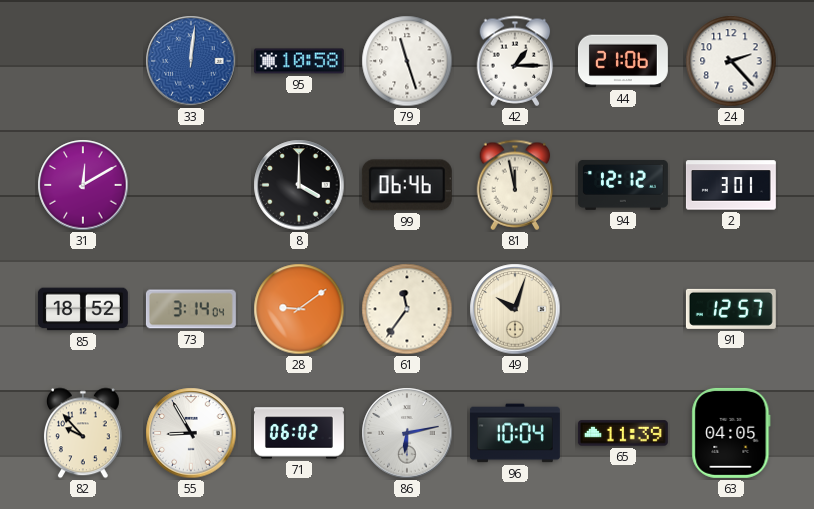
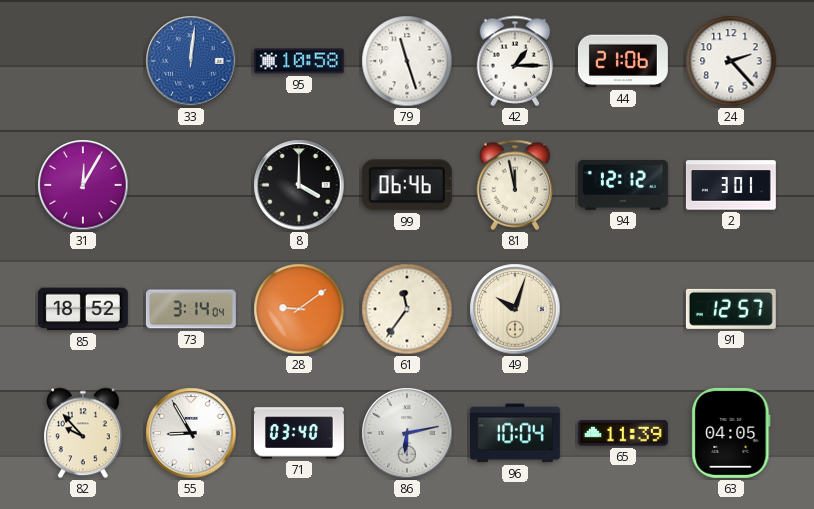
31: 12:10 -> 12:05
71: 06:02 -> 03:40
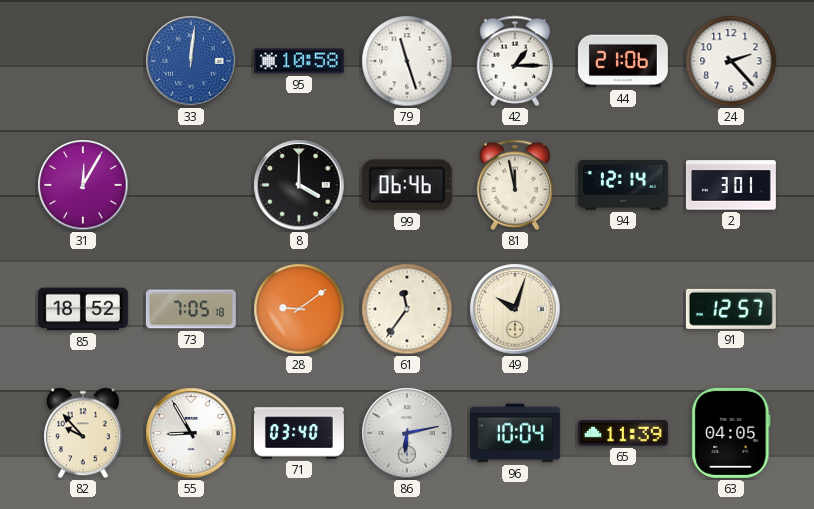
94: 12:12 -> 12:14
73: 3:14 -> 7:05
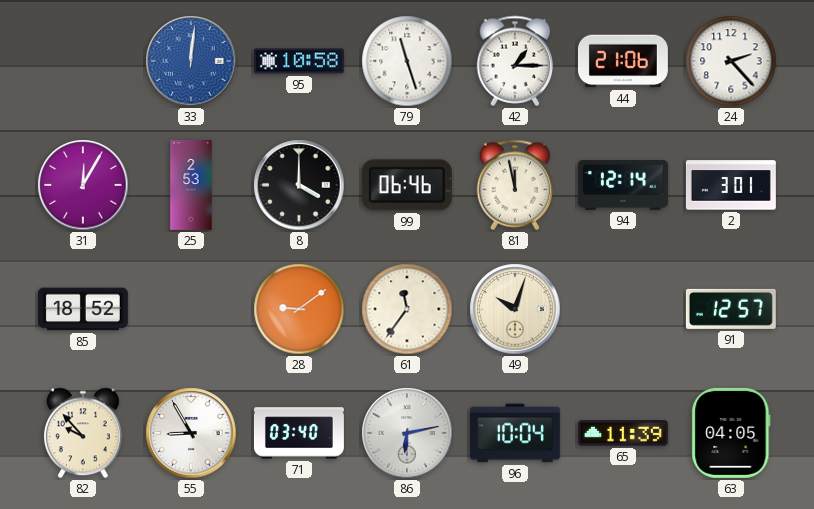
25: none -> 2:53
73: 7:05 -> none
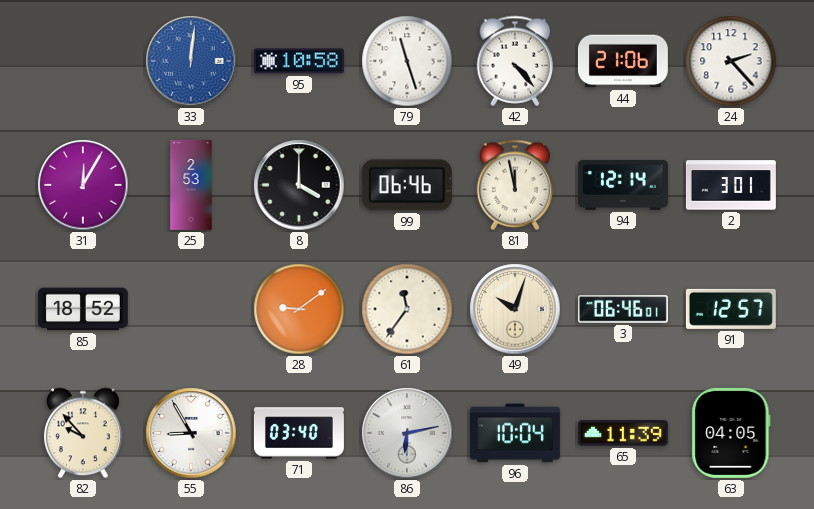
42: 1:15 -> 4:23
3: none -> 06:46
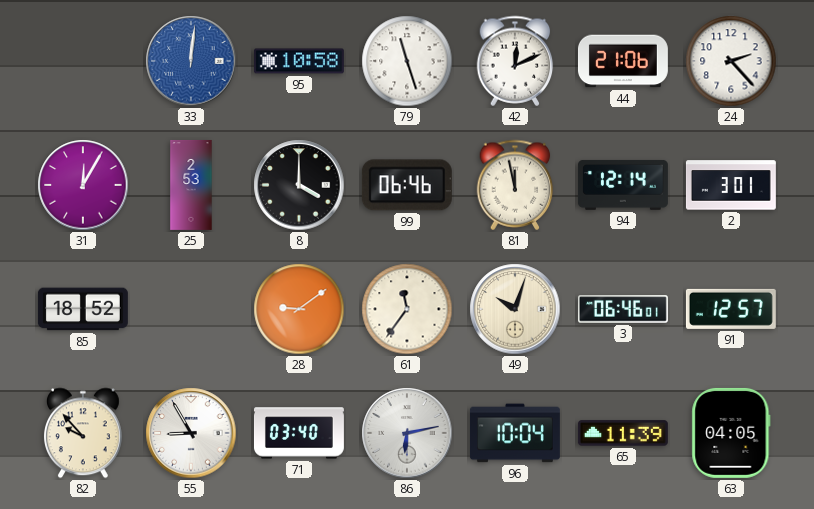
42: 4:23 -> 12:11
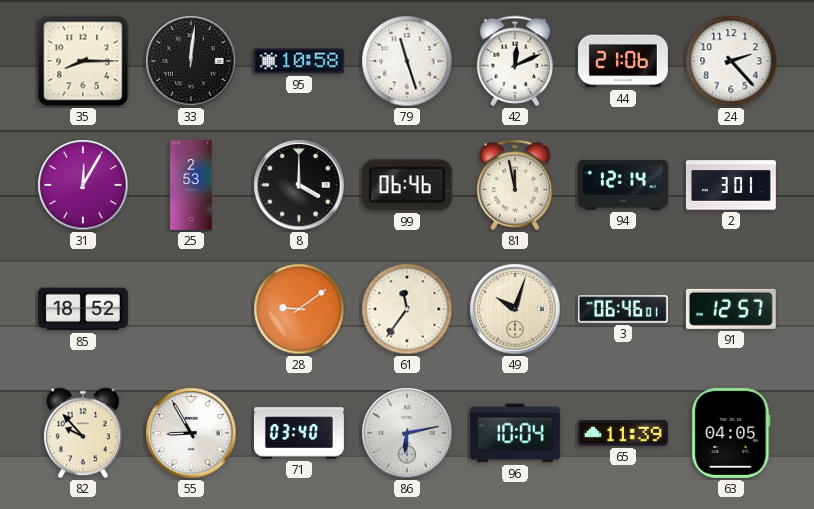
35: none -> 8:15
33 dial: blue -> black
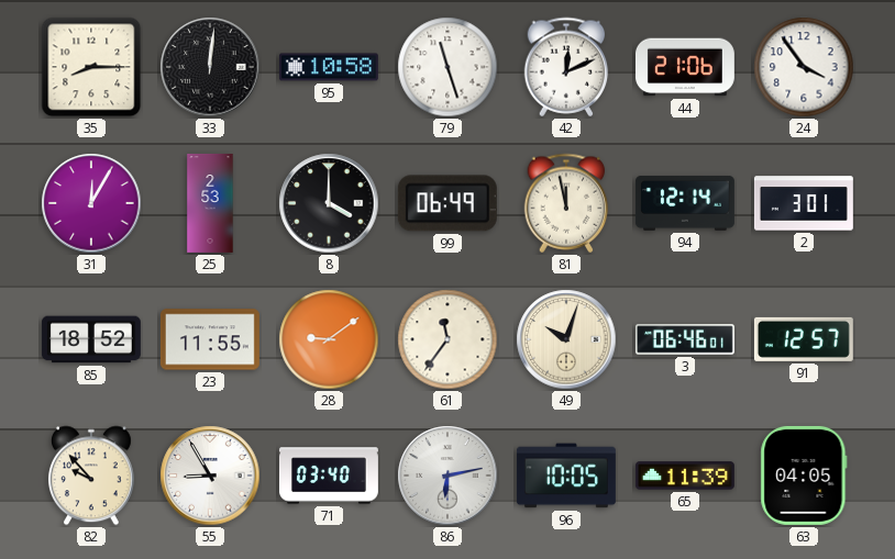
24: 2:23 -> 3:54
99: 06:46 -> 06:49
23: none -> 11:55
96: 10:04 -> 10:05
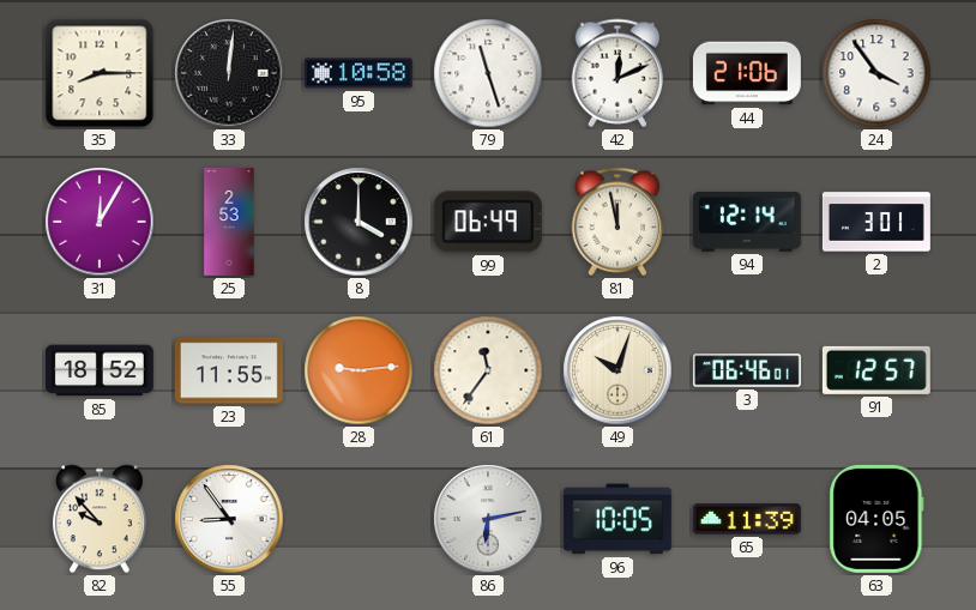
28: 9:09 -> 9:14
55: 8:55 -> 8:54
71: 03:40 -> none
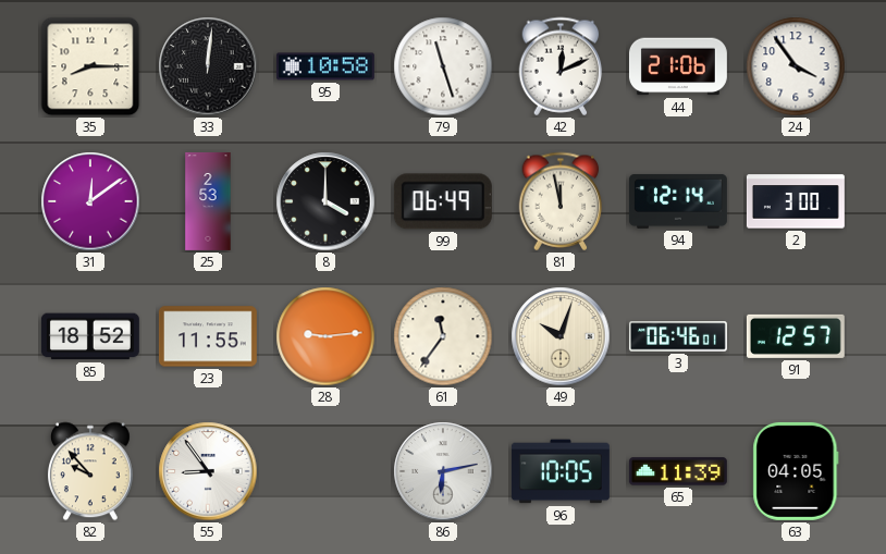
31: 12:05 -> 12:09
2: 3:01 -> 3:00
